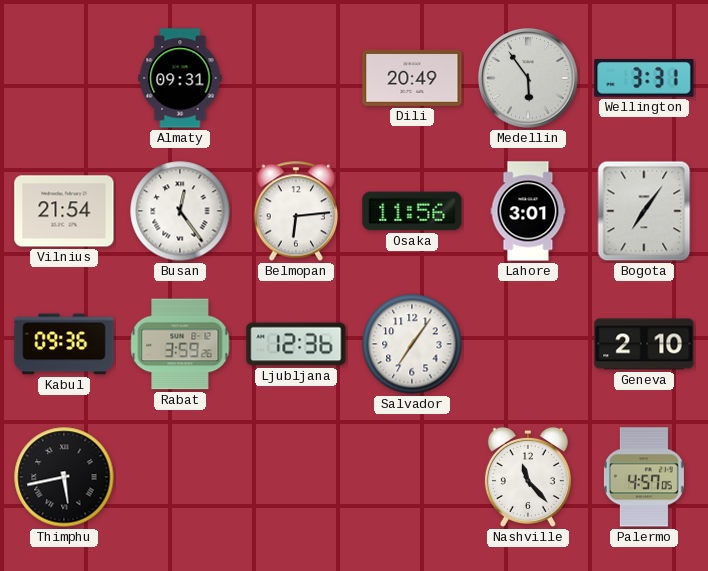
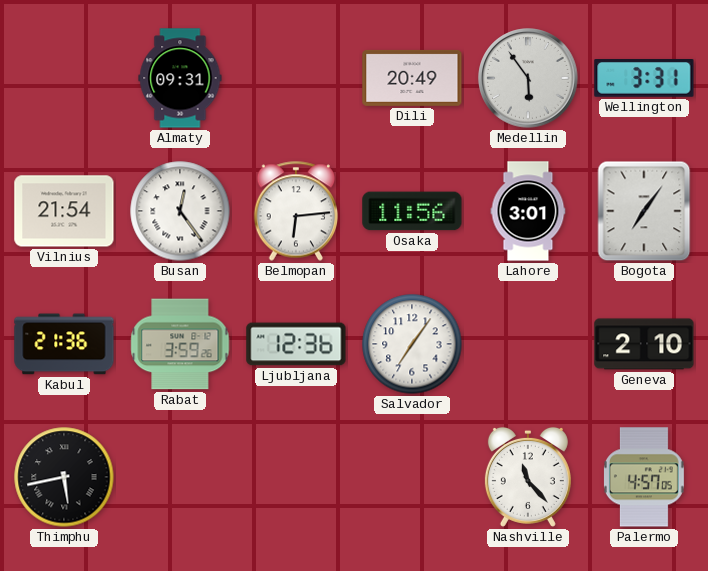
Kabul: 09:36 -> 21:36
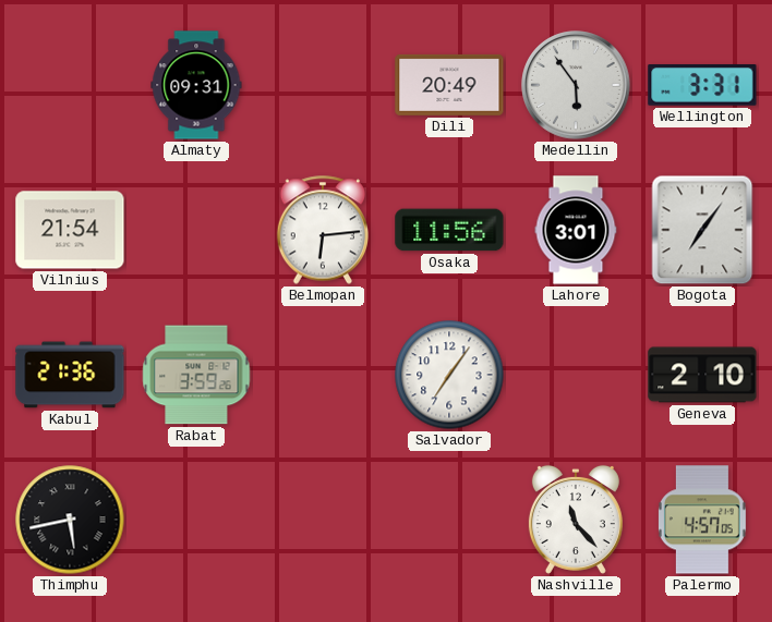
Busan: 12:24 -> none
Ljubljana: 12:36 -> none
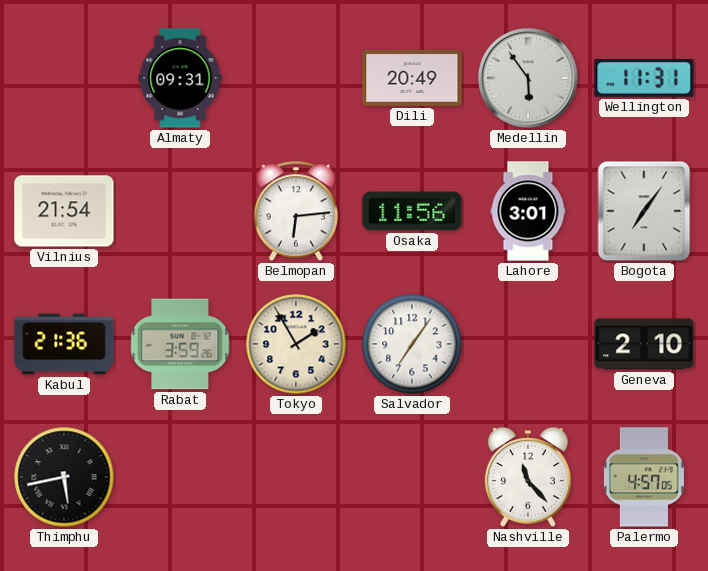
Wellington: 3:31 -> 11:31
Tokyo: none -> 1:55
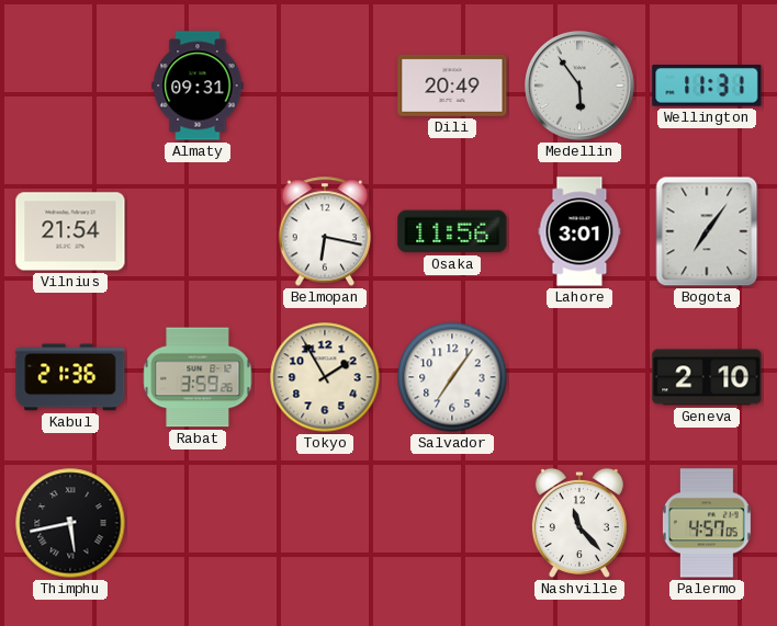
Belmopan: 6:14 -> 6:17
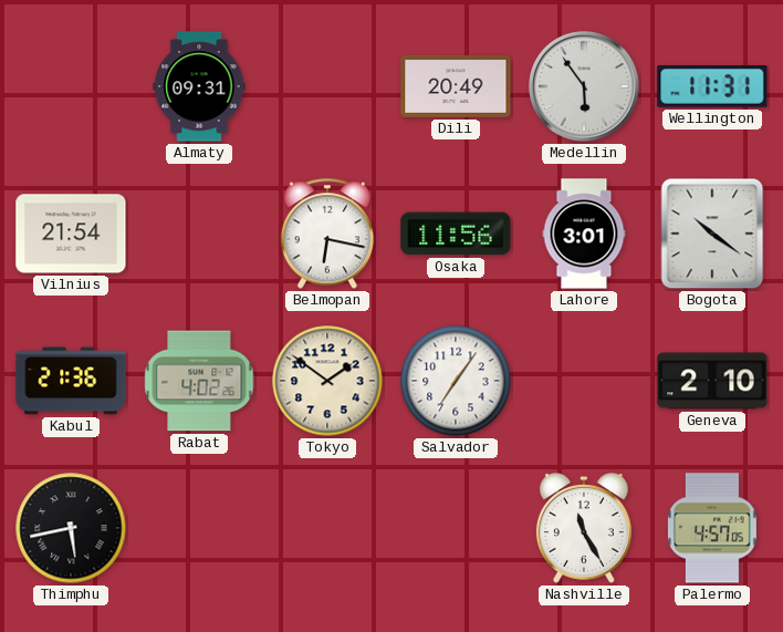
Bogota: 7:06 -> 10:21
Rabat: 3:59 -> 4:02
Tokyo: 1:55 -> 1:51
Nashville: 11:23 -> 11:25
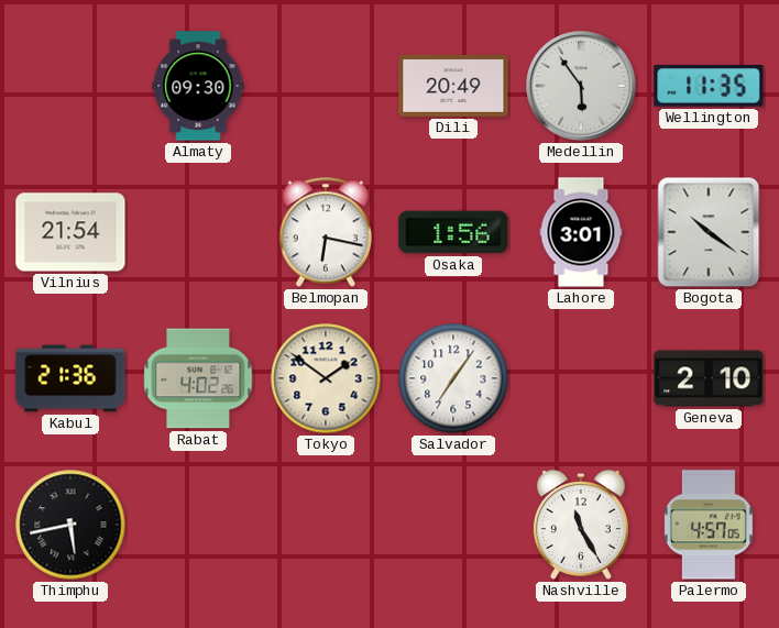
Almaty: 09:31 -> 09:30
Wellington: 11:31 -> 11:35
Osaka: 11:56 -> 1:56
